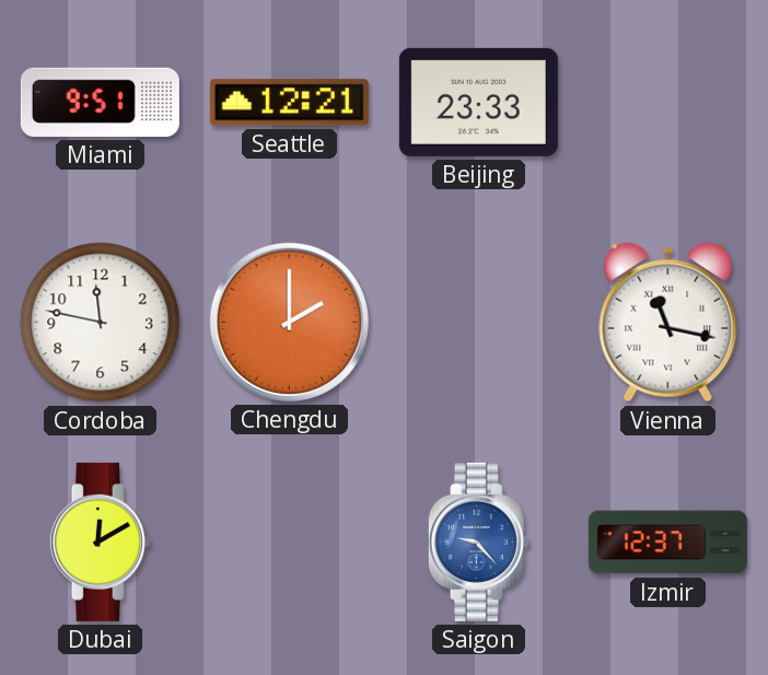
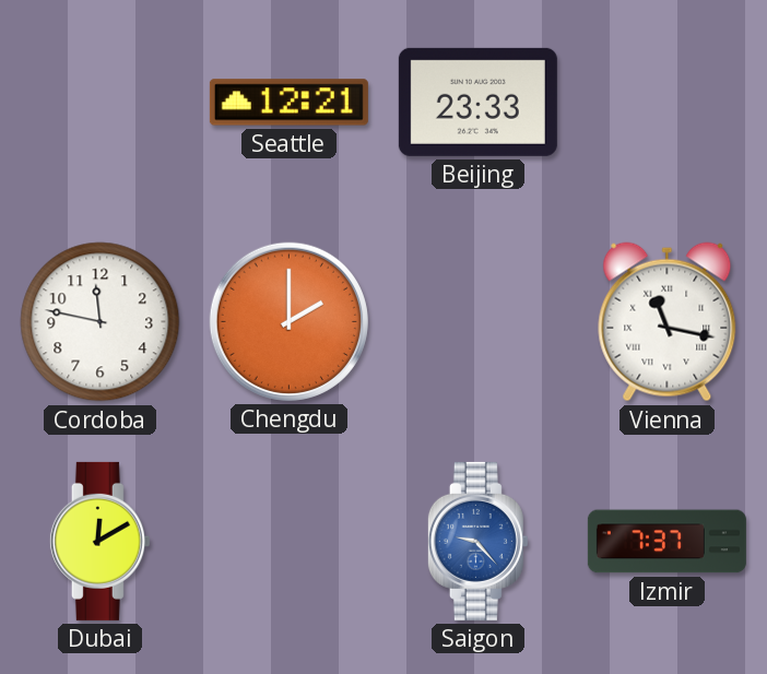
Miami: 9:51 -> none
Izmir: 12:37 -> 7:37
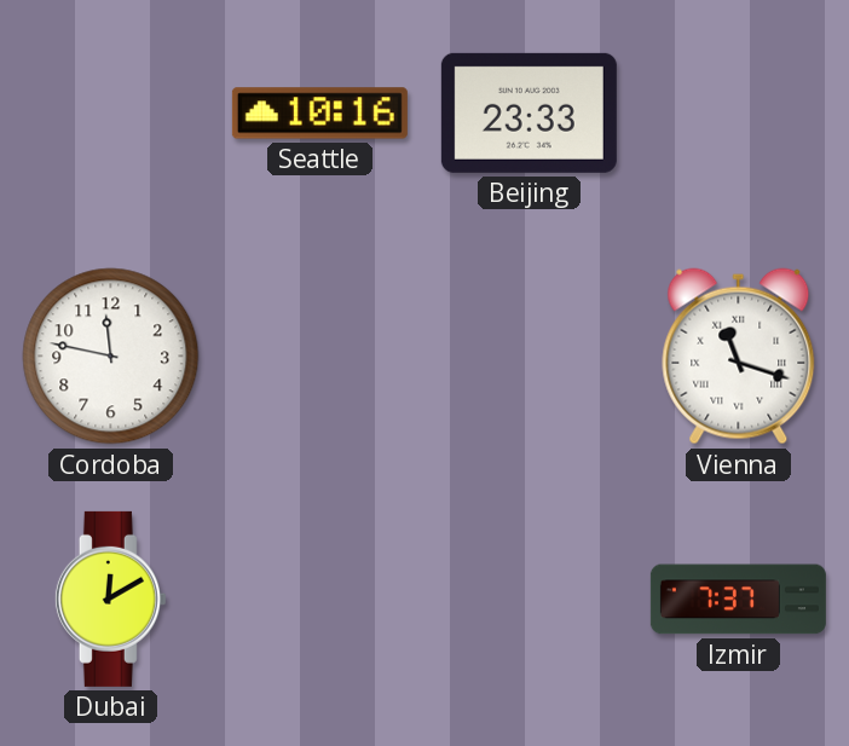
Seattle: 12:21 -> 10:16
Chengdu: 2:00 -> none
Vienna: 11:17 -> 11:18
Saigon: 9:23 -> none
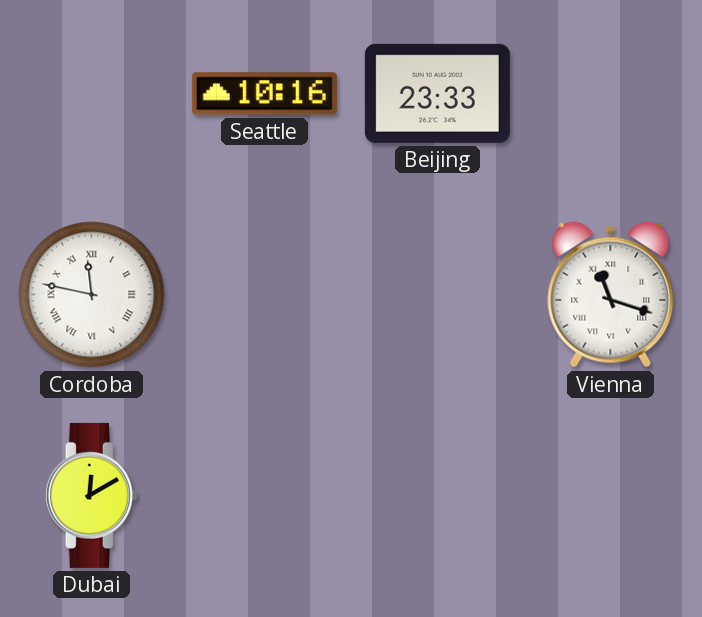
Cordoba numerals: Arabic -> Roman
Izmir: 7:37 -> none
